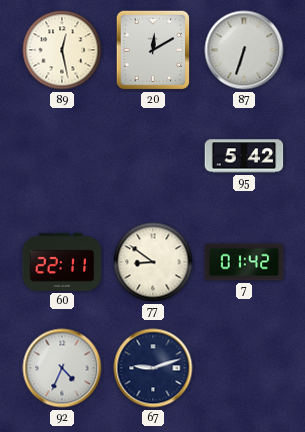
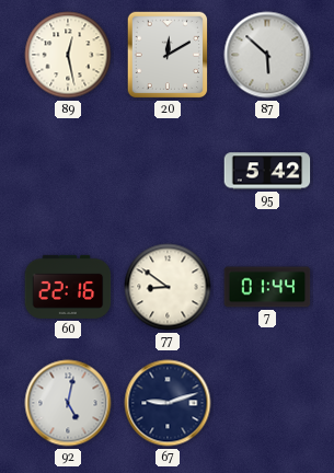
87: 6:33 -> 5:52
60: 22:11 -> 22:16
7: 01:42 -> 01:44
92: 4:34 -> 5:02
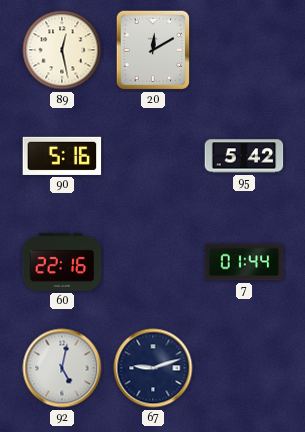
87: 5:52 -> none
90: none -> 5:16
77: 8:51 -> none
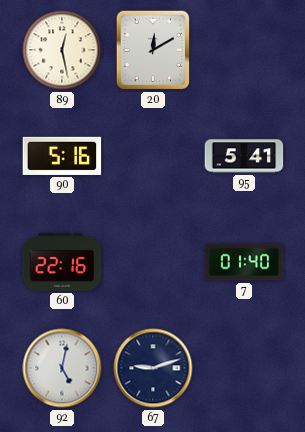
95: 5:42 -> 5:41
7: 01:44 -> 01:40
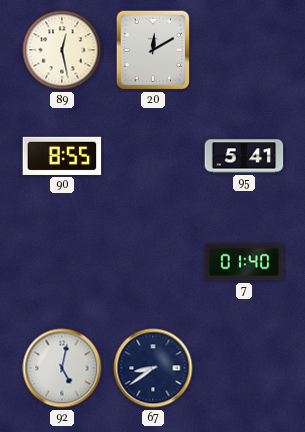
90: 5:16 -> 8:55
60: 22:16 -> none
67: 9:12 -> 8:39
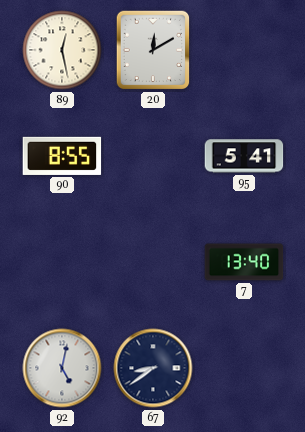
7: 01:40 -> 13:40
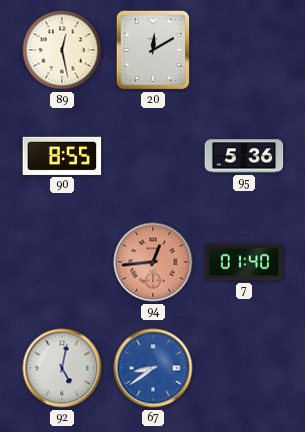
95: 5:41 -> 5:36
94: none -> 12:44
7: 13:40 -> 01:40
67 dial: navy -> blue
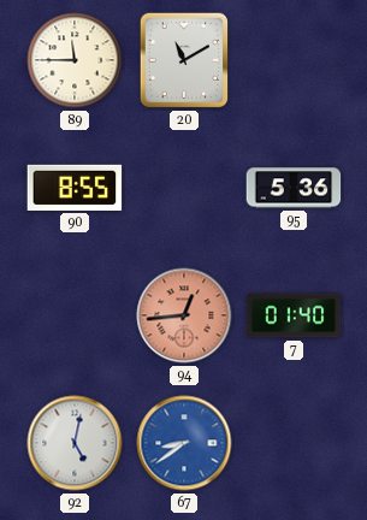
89: 12:28 -> 11:45
20: 12:10 -> 11:10
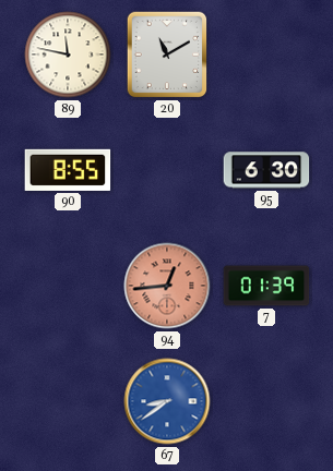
89: 11:45 -> 11:47
95: 5:36 -> 6:30
7: 01:40 -> 01:39
92: 5:02 -> none
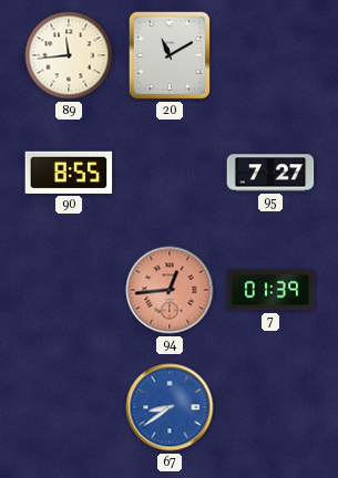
89: 11:47 -> 11:44
95: 6:30 -> 7:27
